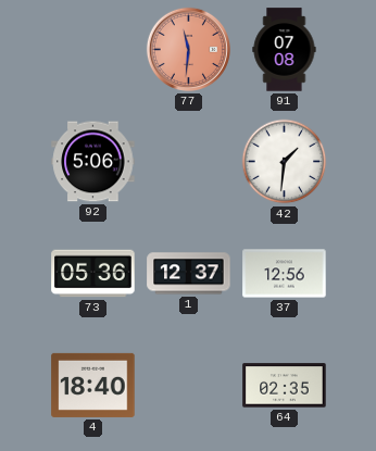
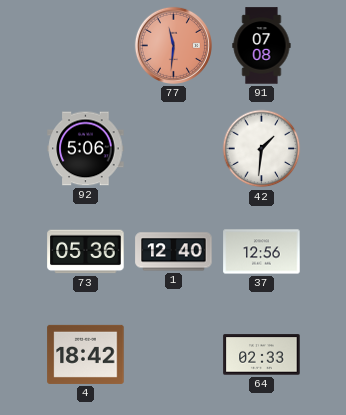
1: 12:37 -> 12:40
4: 18:40 -> 18:42
64: 02:35 -> 02:33
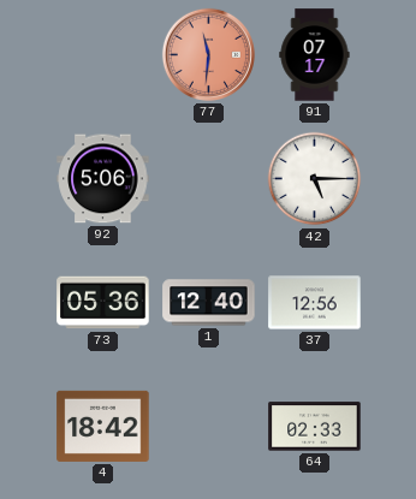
91: 07:08 -> 07:17
42: 1:31 -> 5:15
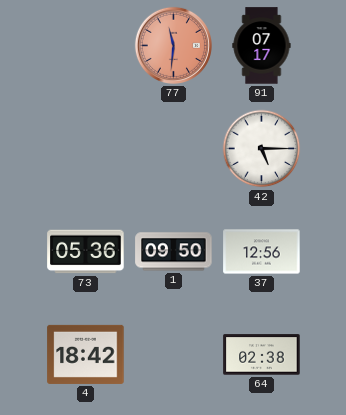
92: 5:06 -> none
1: 12:40 -> 09:50
64: 02:33 -> 02:38
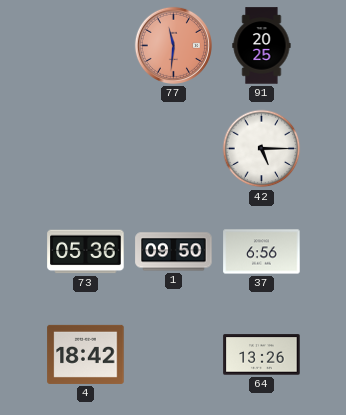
91: 07:17 -> 20:25
37: 12:56 -> 6:56
64: 02:38 -> 13:26
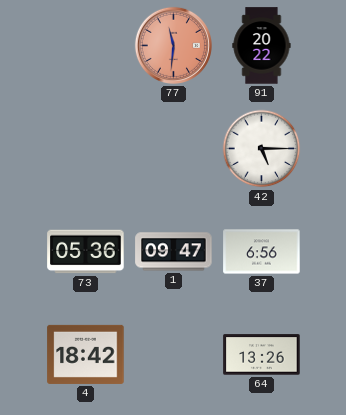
91: 20:25 -> 20:22
1: 09:50 -> 09:47
